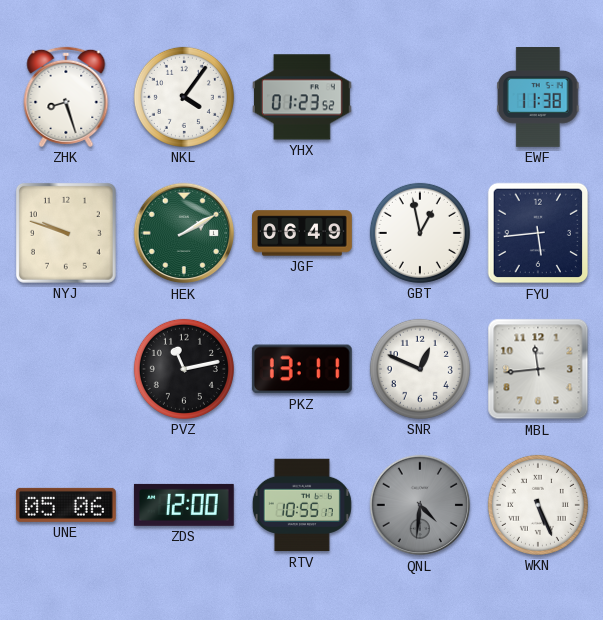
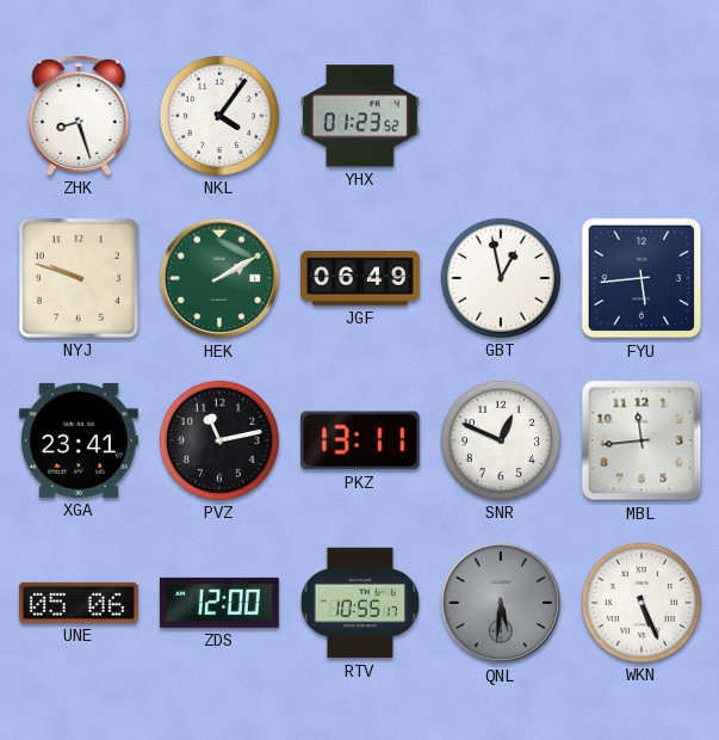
EWF: 11:38 -> none
XGA: none -> 23:41
QNL: 4:31 -> 5:31
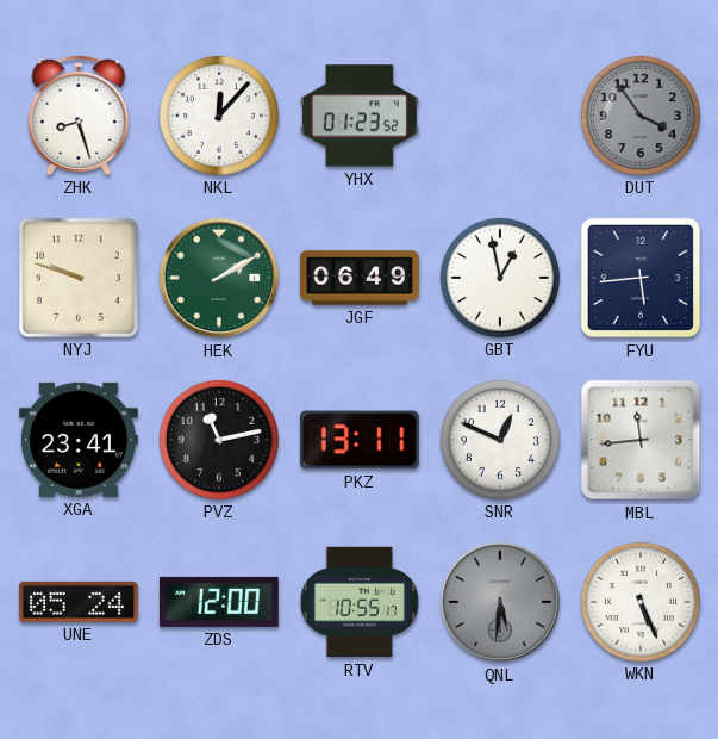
NKL: 4:06 -> 12:07
DUT: none -> 3:54
UNE: 05:06 -> 05:24
